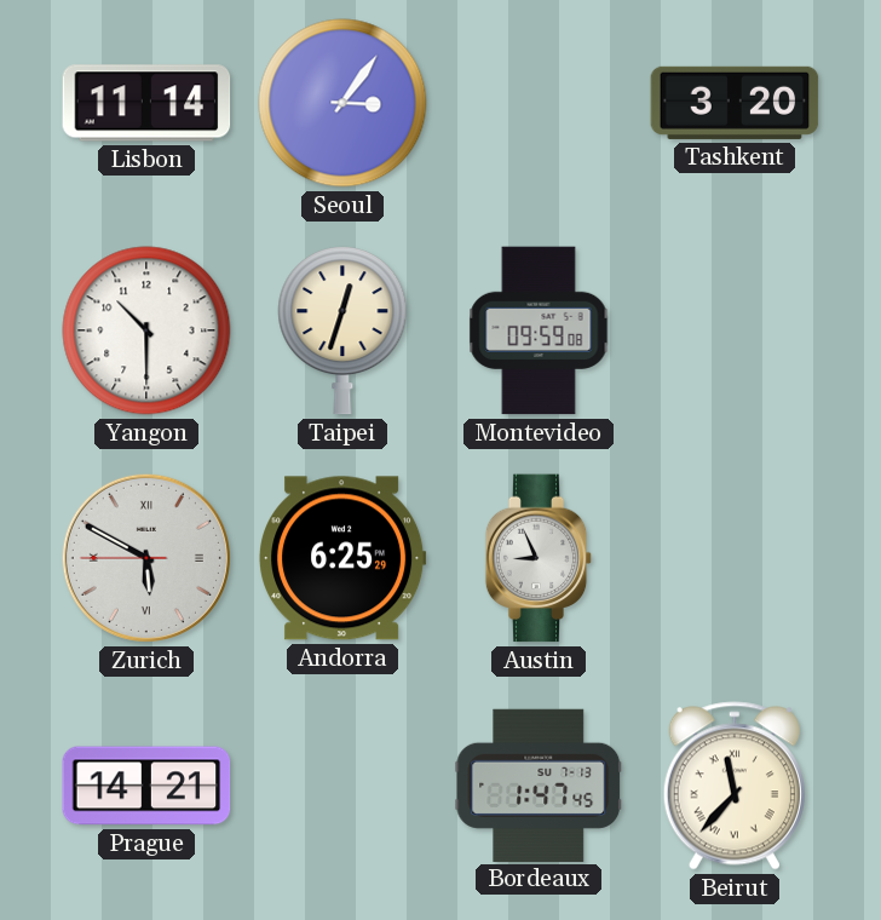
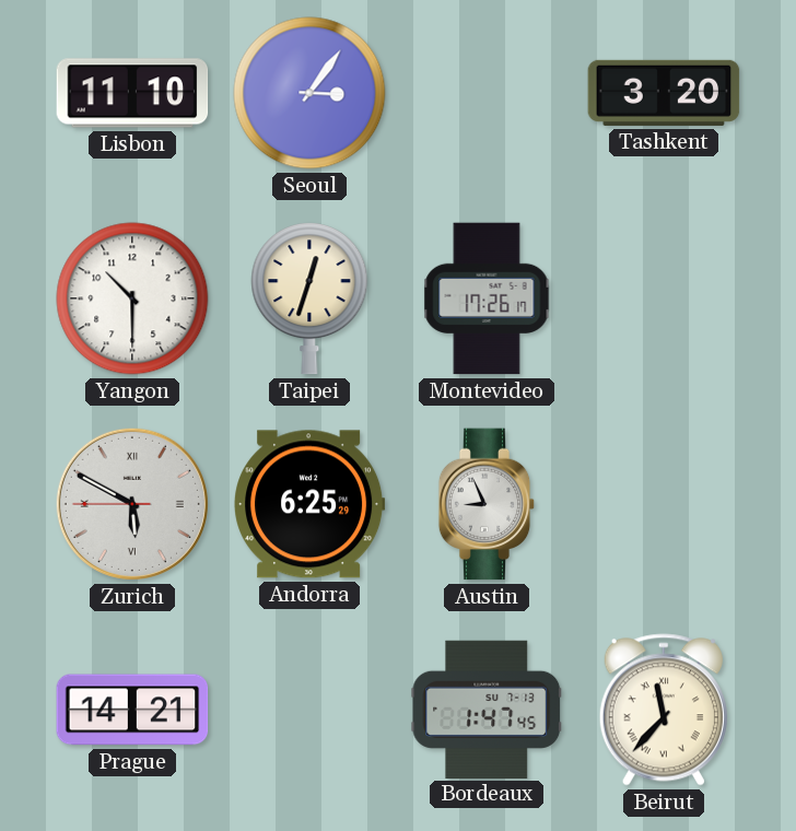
Lisbon: 11:14 -> 11:10
Montevideo: 09:59 -> 17:26
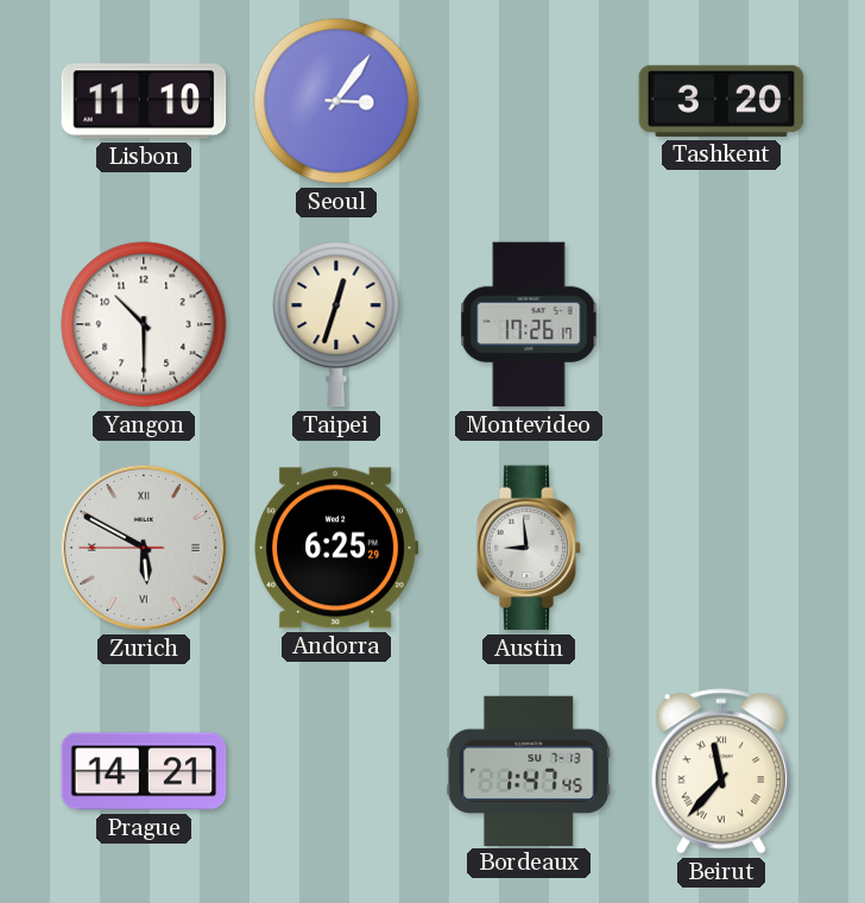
Austin: 8:56 -> 8:59
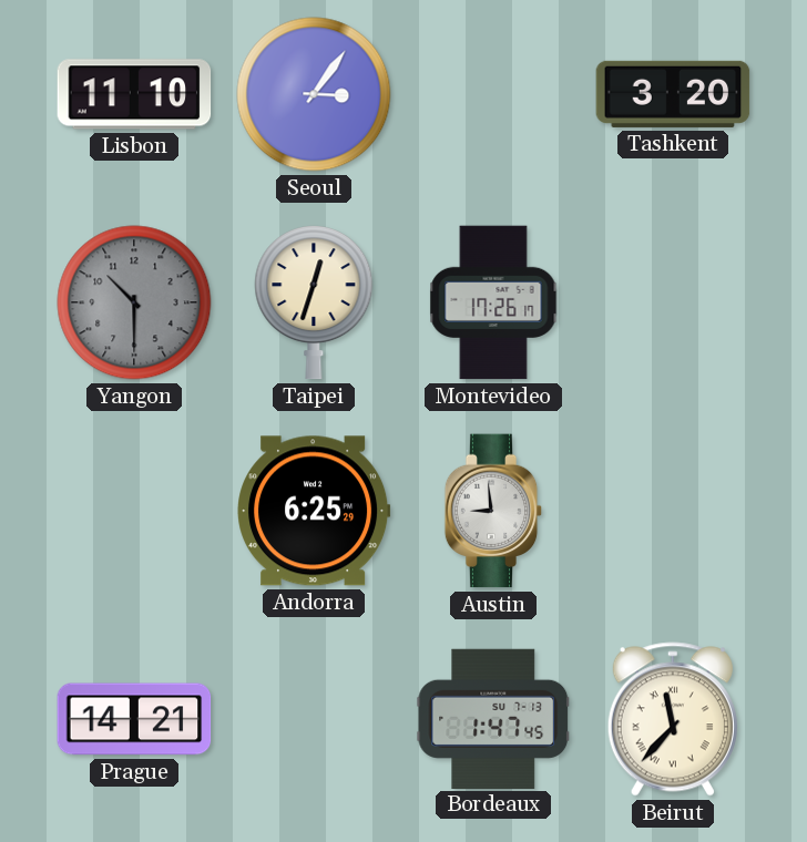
Yangon dial: white -> grey
Zurich: 5:49 -> none
